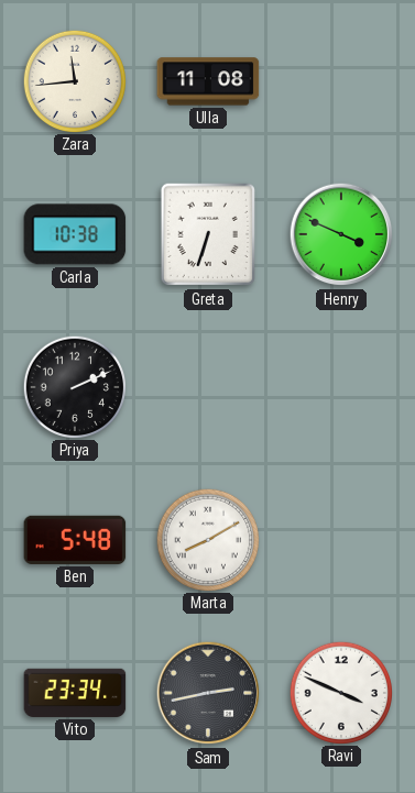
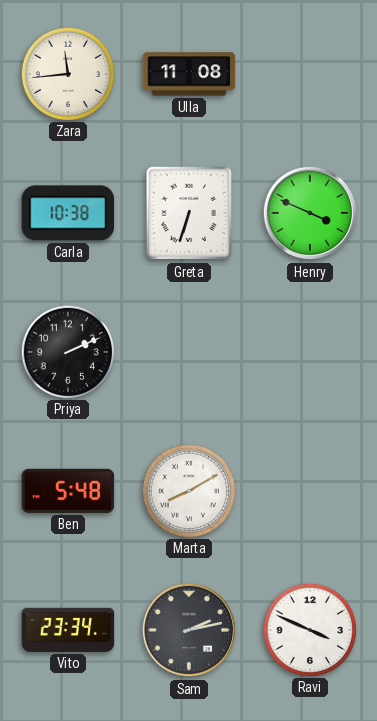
Sam: 2:43 -> 2:13
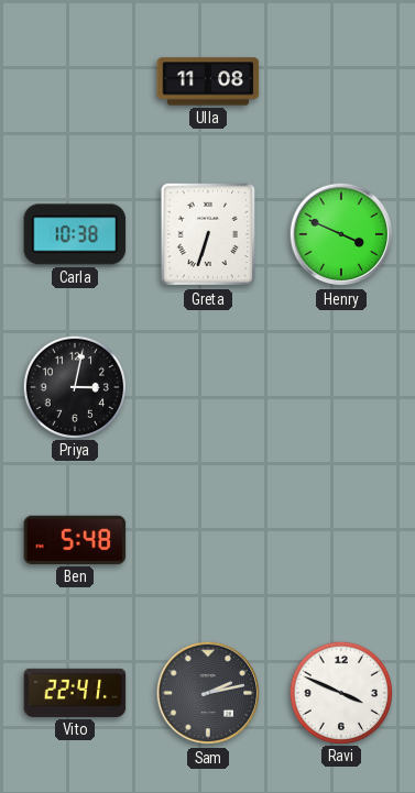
Zara: 11:44 -> none
Priya: 2:11 -> 3:02
Marta: 8:10 -> none
Vito: 23:34 -> 22:41
